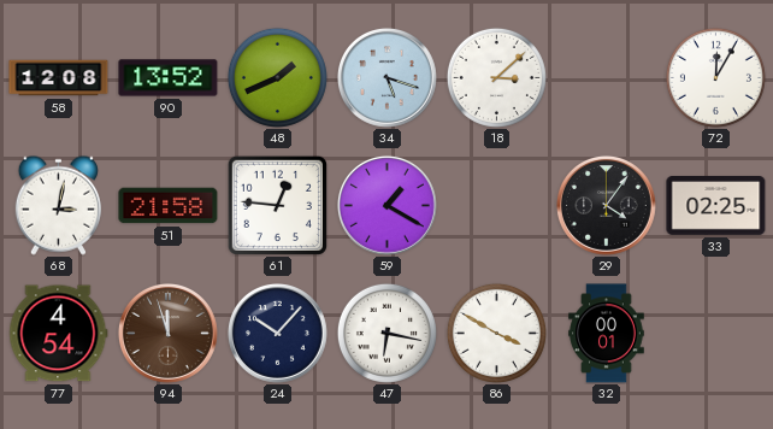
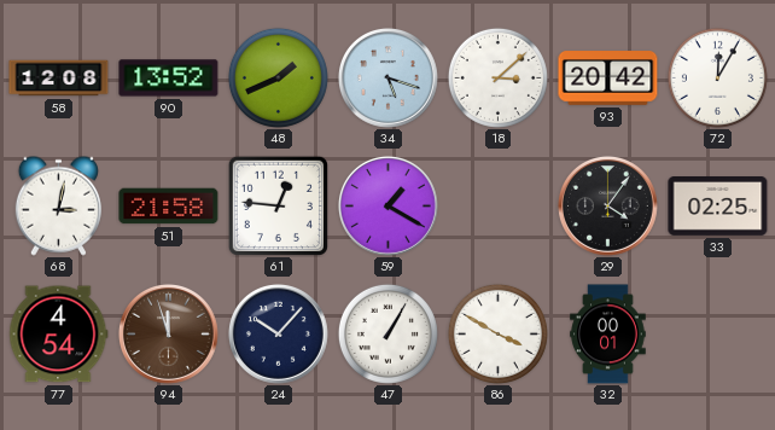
93: none -> 20:42
47: 6:17 -> 1:05
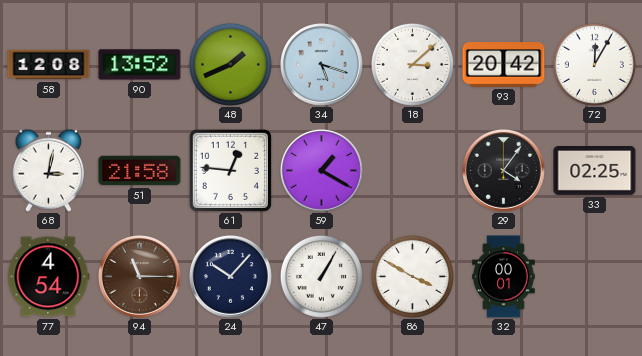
94: 11:57 -> 11:15
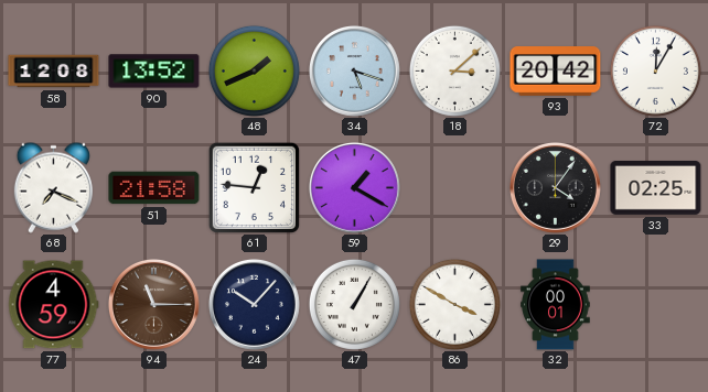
68: 3:02 -> 7:19
77: 4:54 -> 4:59
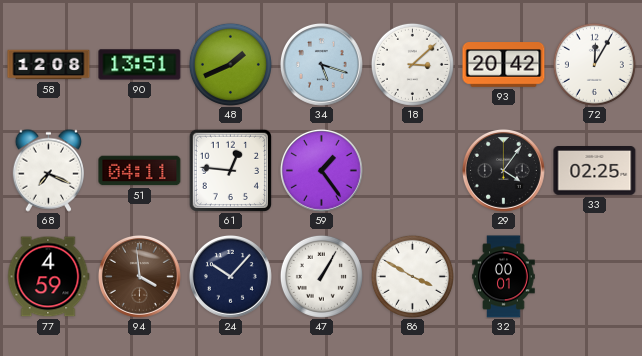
90: 13:52 -> 13:51
51: 21:58 -> 04:11
59: 1:20 -> 1:24
94: 11:15 -> 3:59
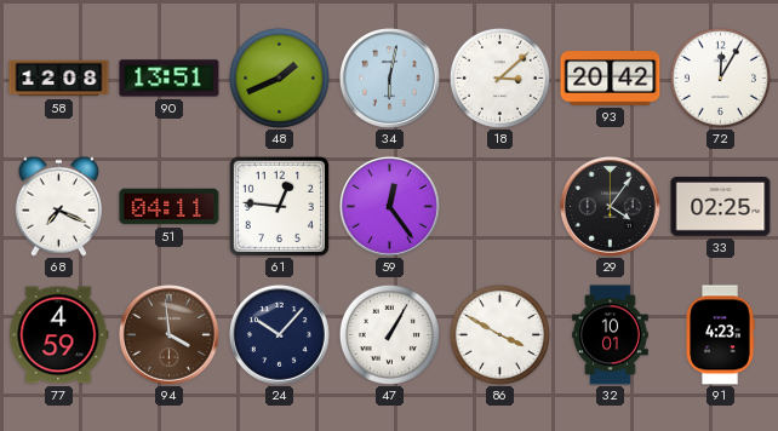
34: 5:18 -> 6:02
59: 1:24 -> 12:24
32: 00:01 -> 10:01
91: none -> 4:23
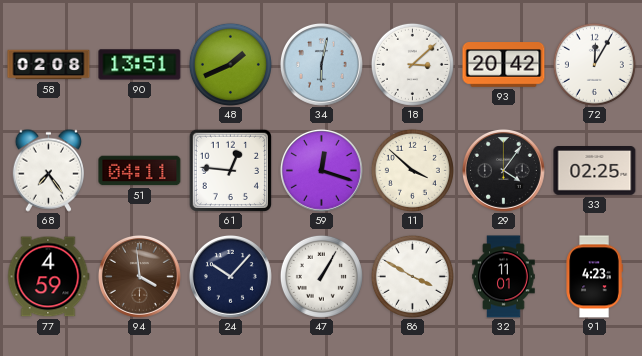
58: 12:08 -> 02:08
68: 7:19 -> 7:24
59: 12:24 -> 12:18
11: none -> 3:52
32: 10:01 -> 11:01
